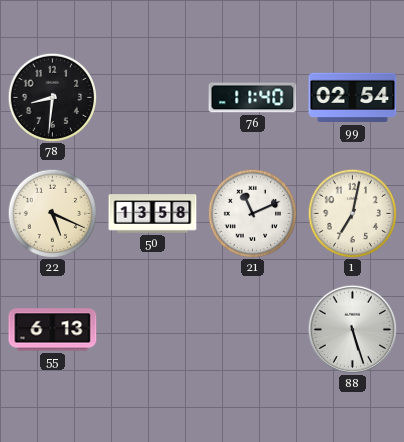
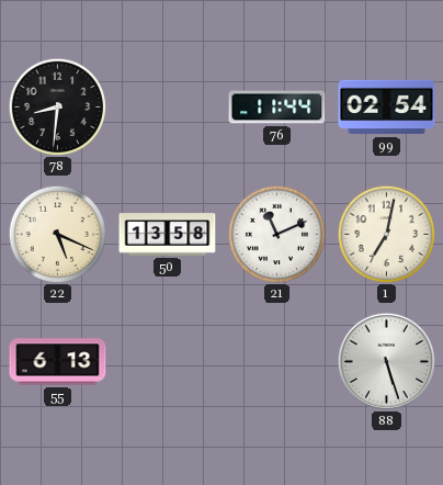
76: 11:40 -> 11:44
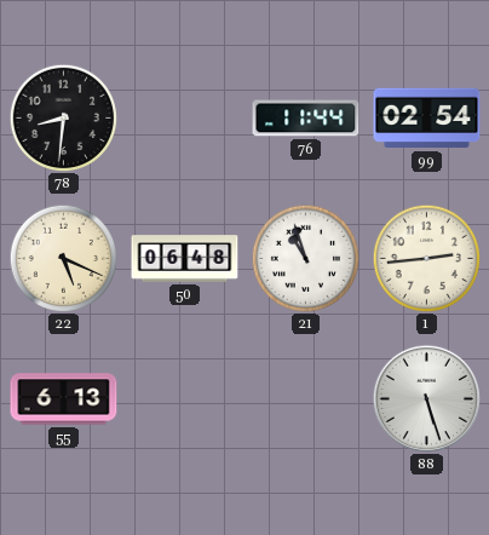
50: 13:58 -> 06:48
21: 11:11 -> 10:57
1: 7:02 -> 2:44
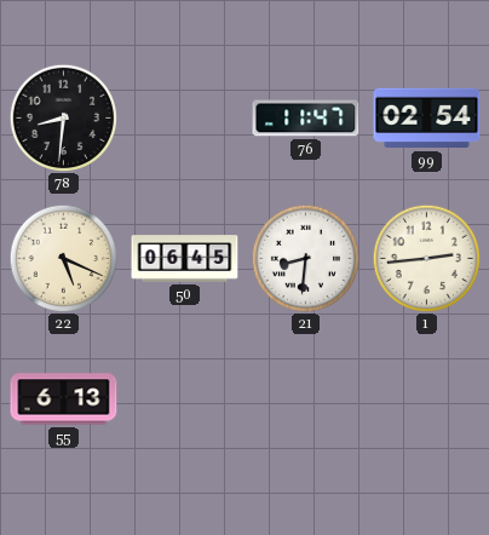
76: 11:44 -> 11:47
50: 06:48 -> 06:45
21: 10:57 -> 8:31
88: 5:27 -> none
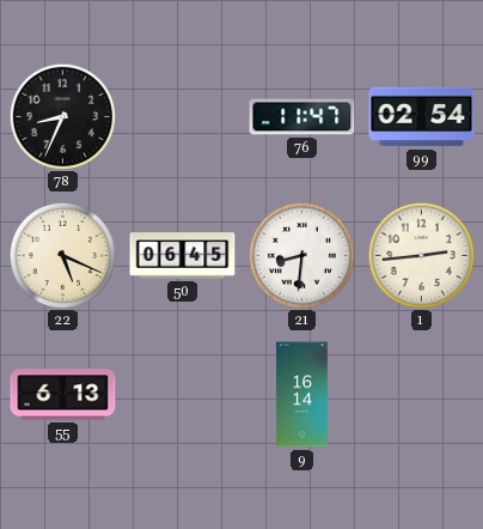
78: 8:31 -> 8:34
9: none -> 16:14
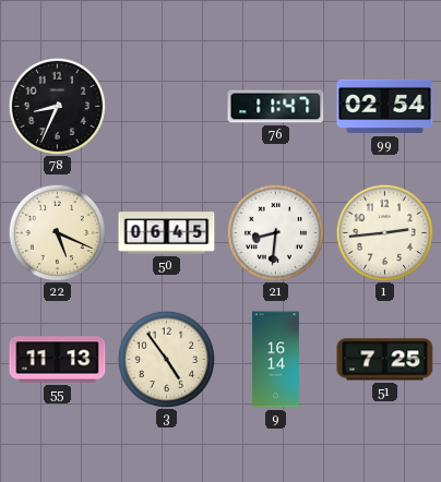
55: 6:13 -> 11:13
3: none -> 4:54
51: none -> 7:25
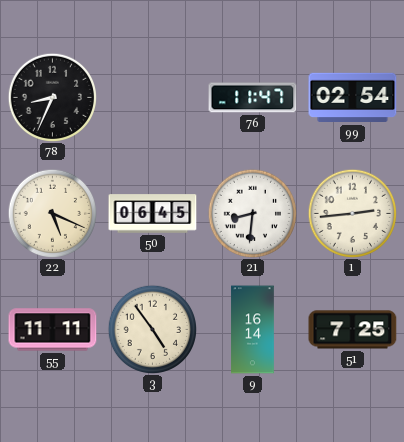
55: 11:13 -> 11:11
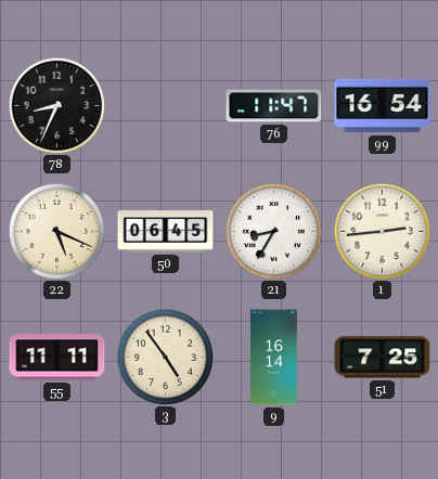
99: 02:54 -> 16:54
21: 8:31 -> 8:35
